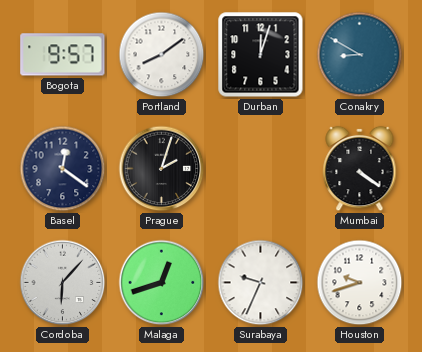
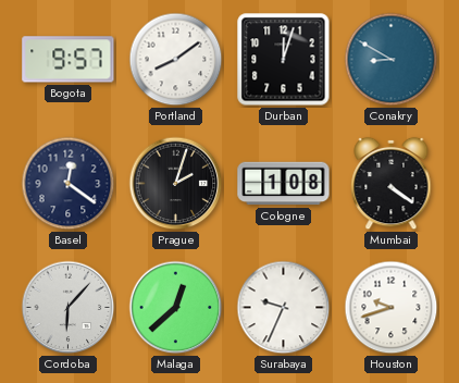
Cologne: none -> 1:08
Malaga: 12:42 -> 12:38
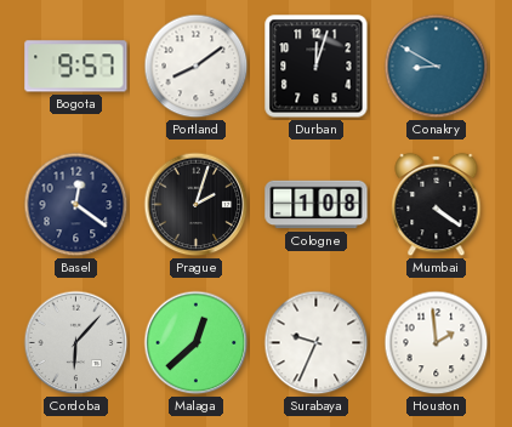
Houston: 9:42 -> 1:59
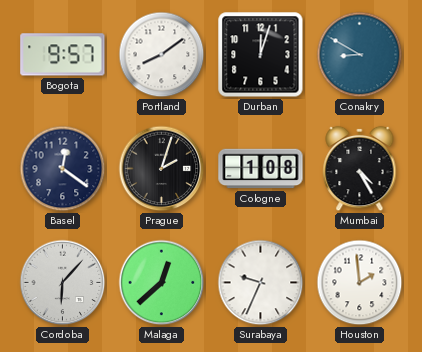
Mumbai: 4:21 -> 4:25
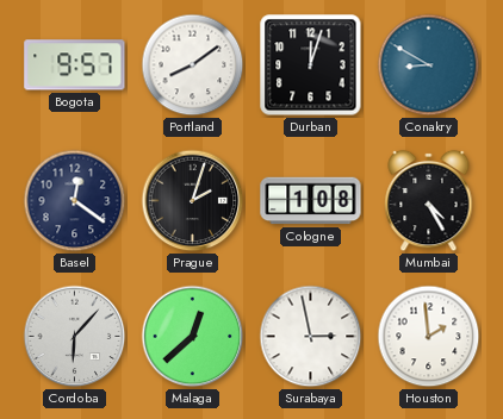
Surabaya: 9:34 -> 2:58
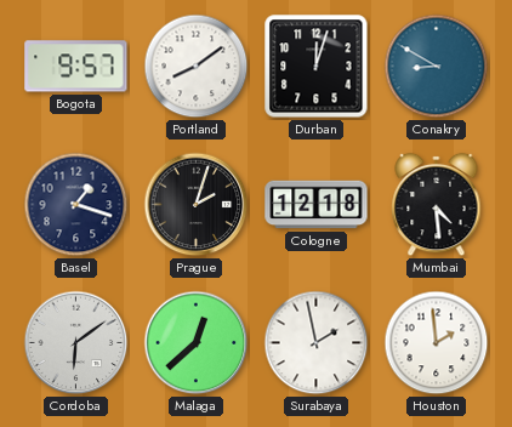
Basel: 12:21 -> 1:18
Cologne: 1:08 -> 12:18
Mumbai: 4:25 -> 4:29
Cordoba: 6:07 -> 6:09
Surabaya: 2:58 -> 1:58
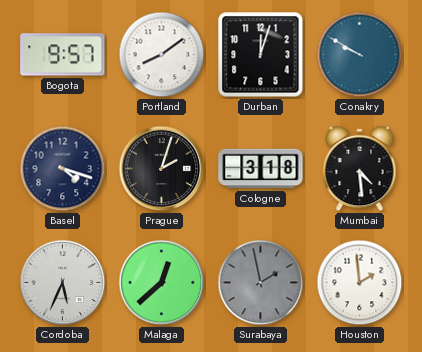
Conakry: 8:50 -> 9:50
Basel: 1:18 -> 4:18
Cologne: 12:18 -> 3:18
Cordoba: 6:09 -> 5:34
Surabaya dial: white -> grey
